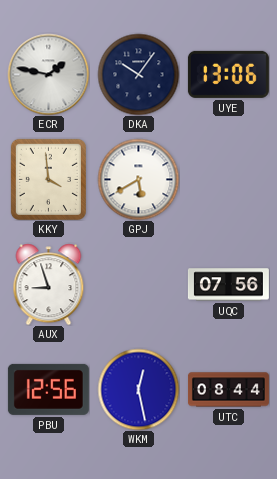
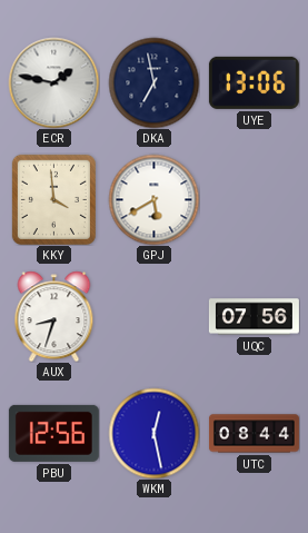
DKA: 10:06 -> 6:58
AUX: 8:57 -> 8:33
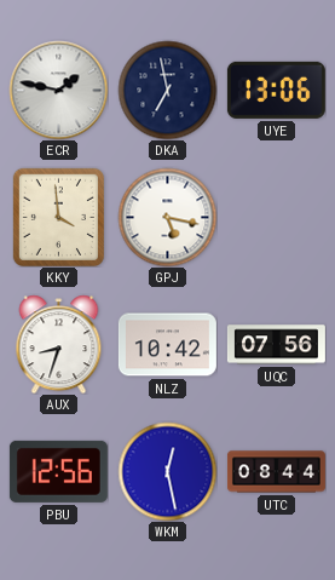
GPJ: 5:40 -> 5:17
NLZ: none -> 10:42
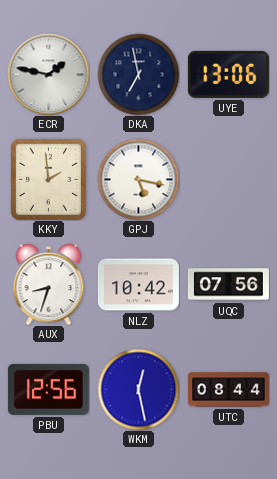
KKY: 3:59 -> 1:59
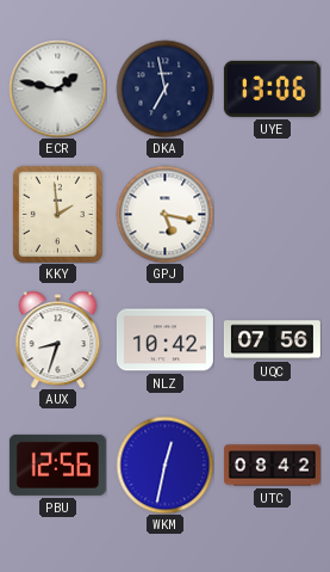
WKM: 12:28 -> 12:32
UTC: 08:44 -> 08:42
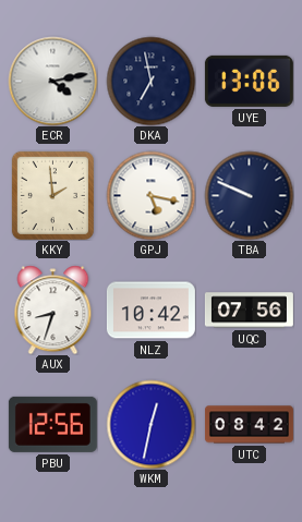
ECR: 1:47 -> 4:13
TBA: none -> 9:49
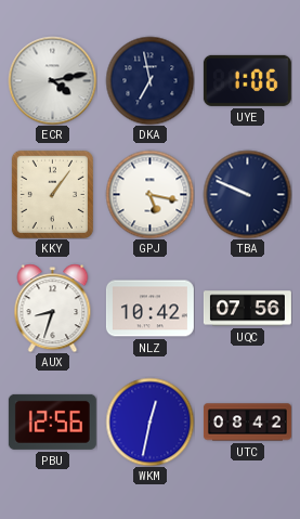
UYE: 13:06 -> 1:06
KKY: 1:59 -> 1:06
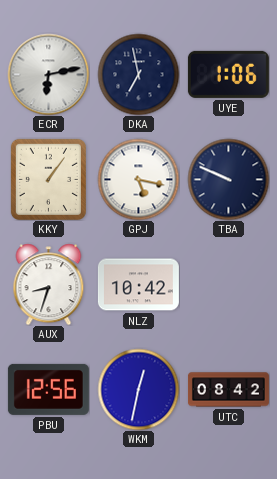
ECR: 4:13 -> 6:13
UQC: 07:56 -> none
